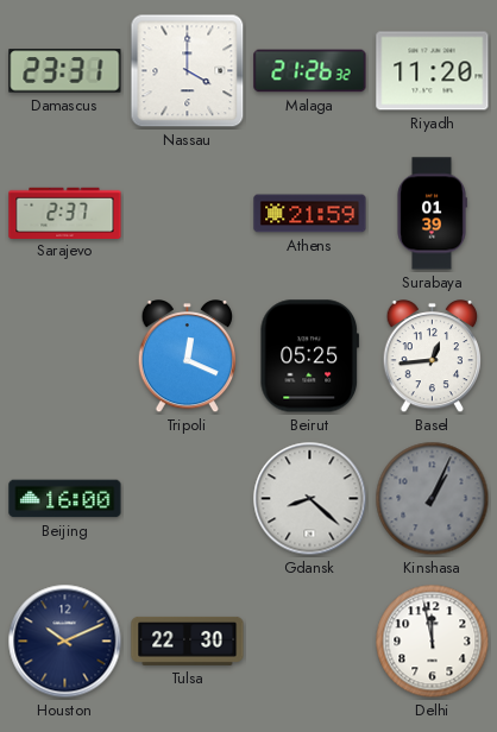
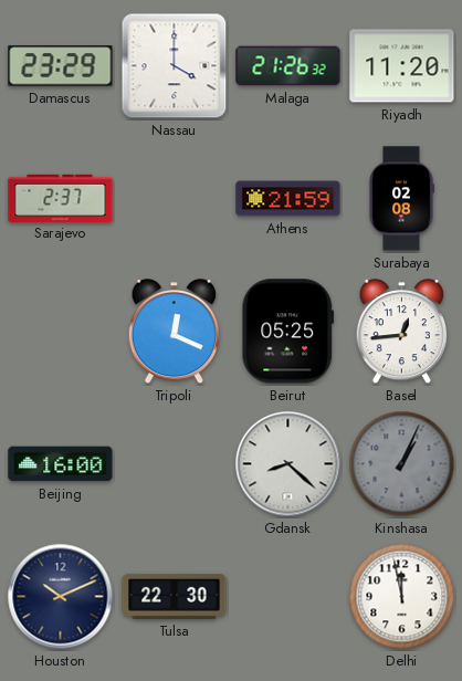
Damascus: 23:31 -> 23:29
Surabaya: 01:39 -> 02:08
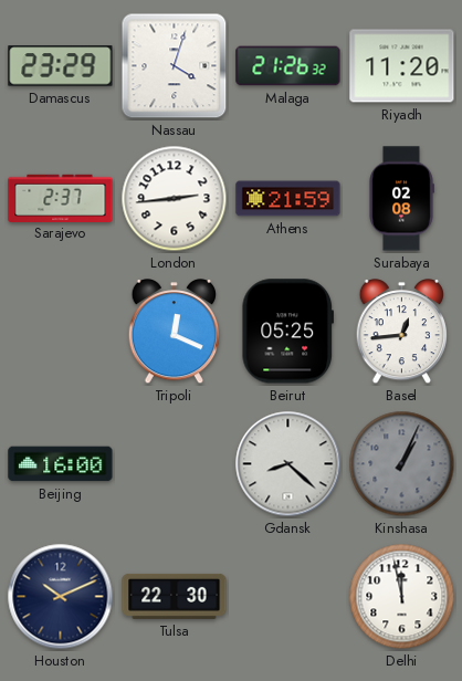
Nassau: 4:00 -> 4:03
London: none -> 2:44
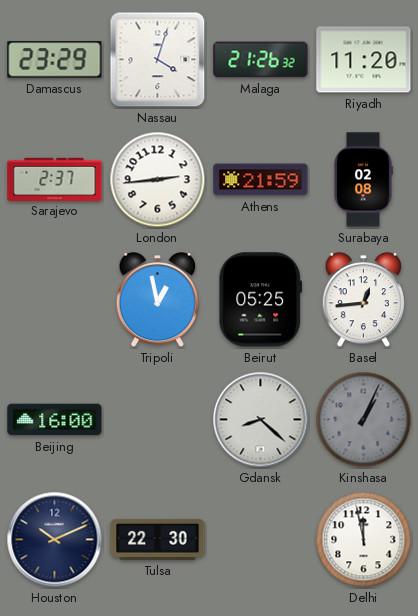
Tripoli: 12:19 -> 12:58
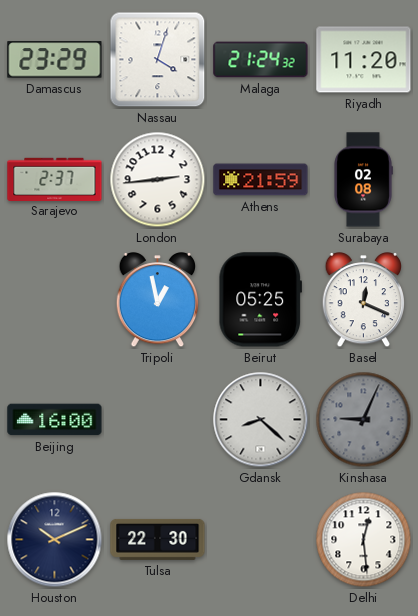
Malaga: 21:26 -> 21:24
Basel: 12:44 -> 12:19
Kinshasa: 1:04 -> 9:04
Delhi: 11:58 -> 12:29
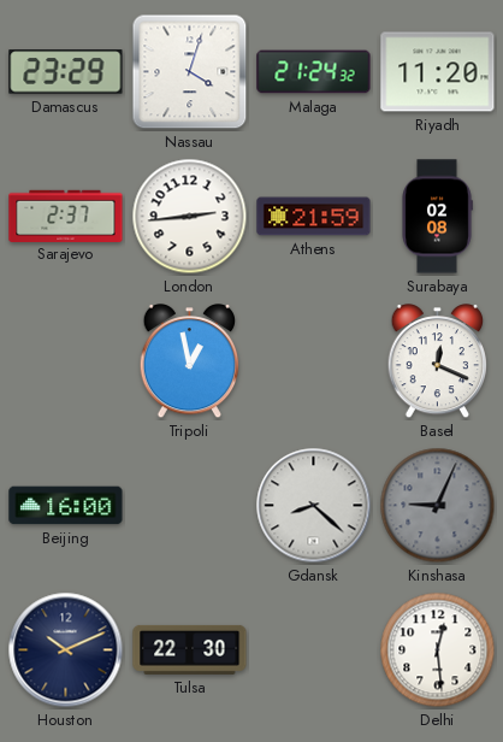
Beirut: 05:25 -> none
